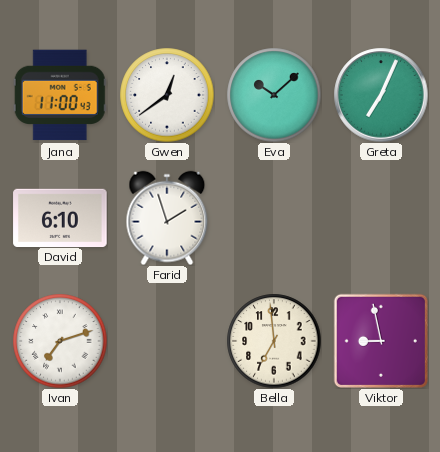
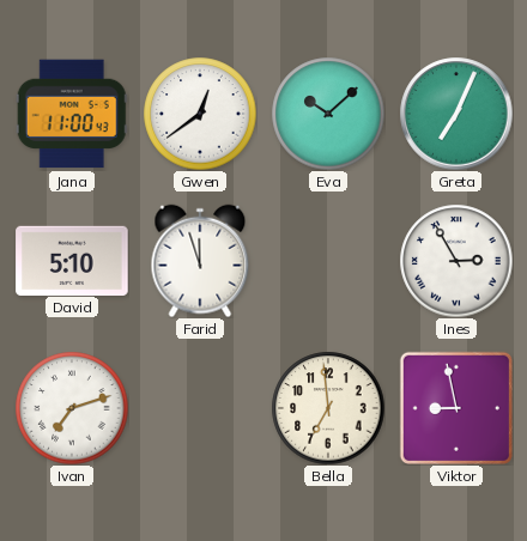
David: 6:10 -> 5:10
Farid: 1:57 -> 11:57
Ines: none -> 2:55
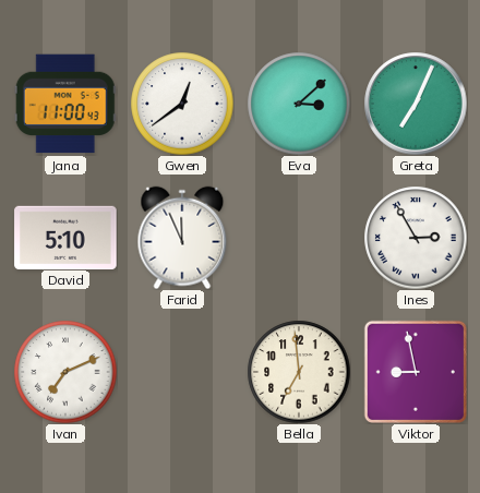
Eva: 10:08 -> 3:08
Farid: 11:57 -> 11:56
Ivan: 7:12 -> 7:11
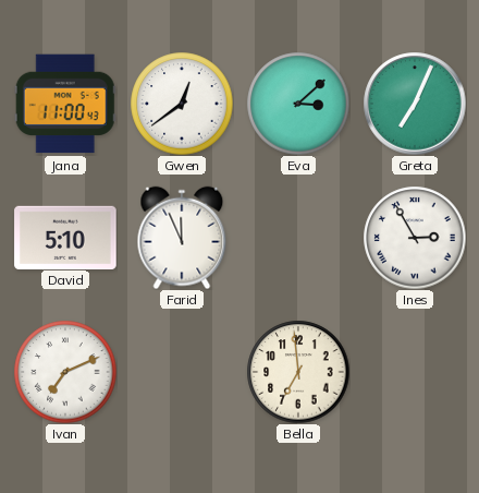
Viktor: 8:58 -> none
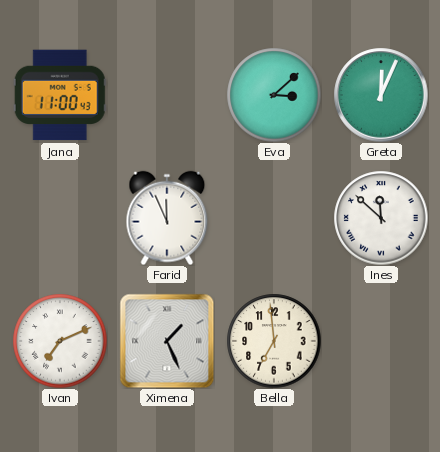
Gwen: 12:39 -> none
Greta: 7:04 -> 12:04
David: 5:10 -> none
Ines: 2:55 -> 11:52
Ximena: none -> 1:26
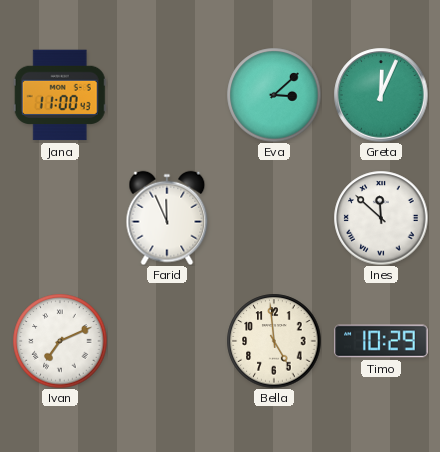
Ximena: 1:26 -> none
Bella: 6:59 -> 4:59
Timo: none -> 10:29
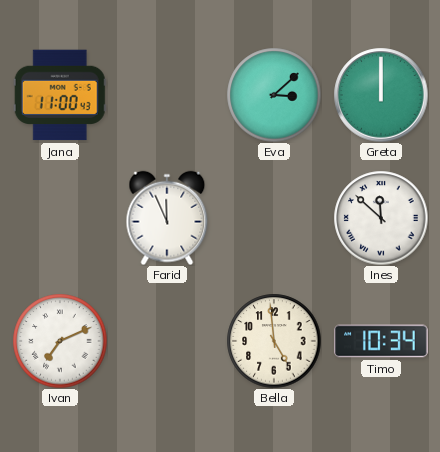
Greta: 12:04 -> 12:00
Timo: 10:29 -> 10:34
